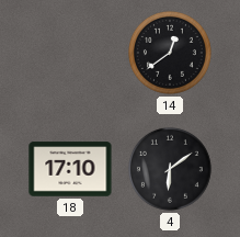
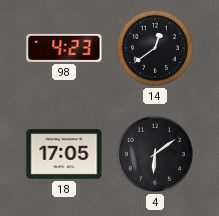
98: none -> 4:23
18: 17:10 -> 17:05
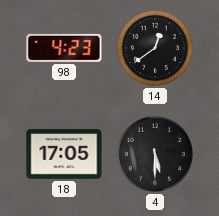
4: 6:09 -> 5:30
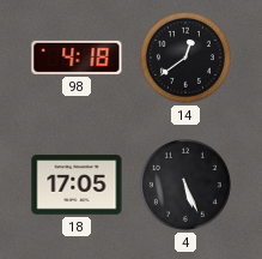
98: 4:23 -> 4:18
4: 5:30 -> 5:26
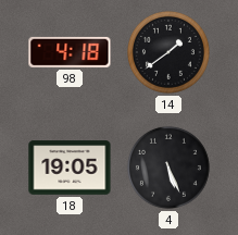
14: 12:39 -> 1:39
18: 17:05 -> 19:05
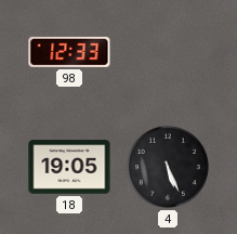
98: 4:18 -> 12:33
14: 1:39 -> none
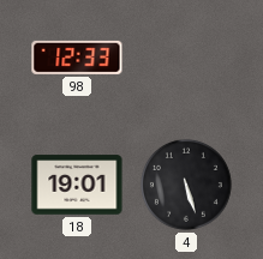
18: 19:05 -> 19:01
4: 5:26 -> 5:27
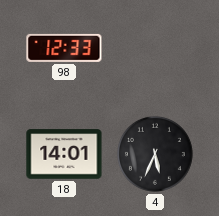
18: 19:01 -> 14:01
4: 5:27 -> 5:34
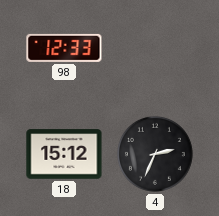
18: 14:01 -> 15:12
4: 5:34 -> 2:34
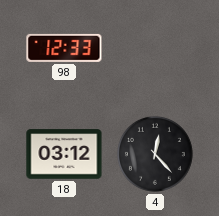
18: 15:12 -> 03:12
4: 2:34 -> 12:23
